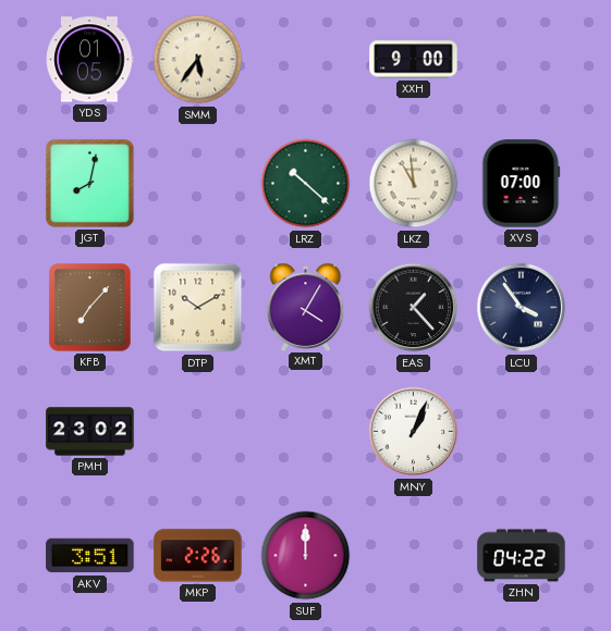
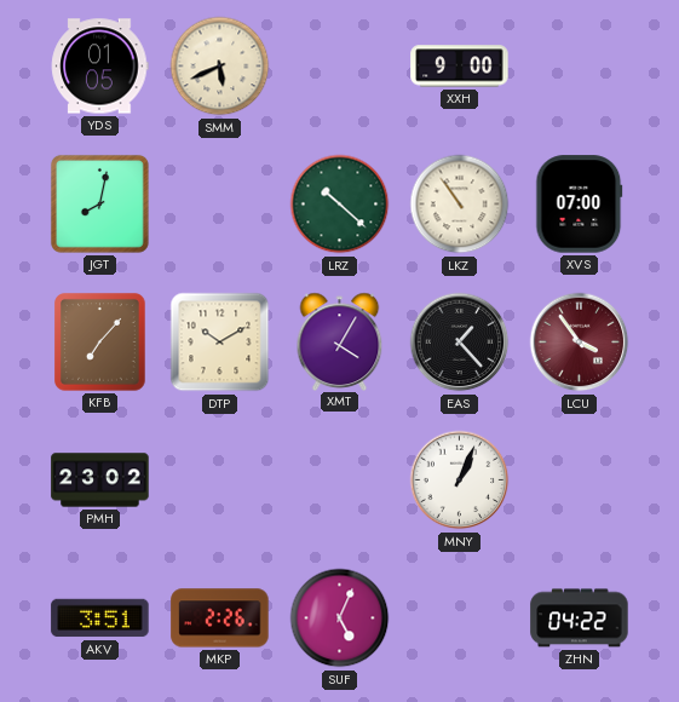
SMM: 5:36 -> 5:41
LKZ: 10:59 -> 10:54
LCU dial: navy -> burgundy
SUF: 12:00 -> 5:04
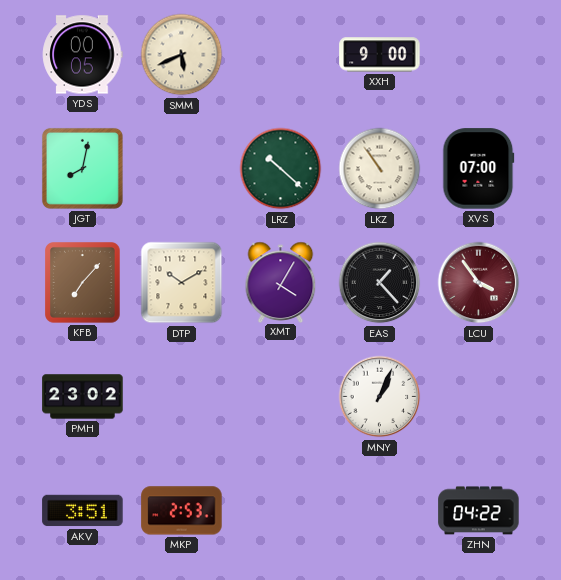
YDS: 01:05 -> 00:05
MKP: 2:26 -> 2:53
SUF: 5:04 -> none
